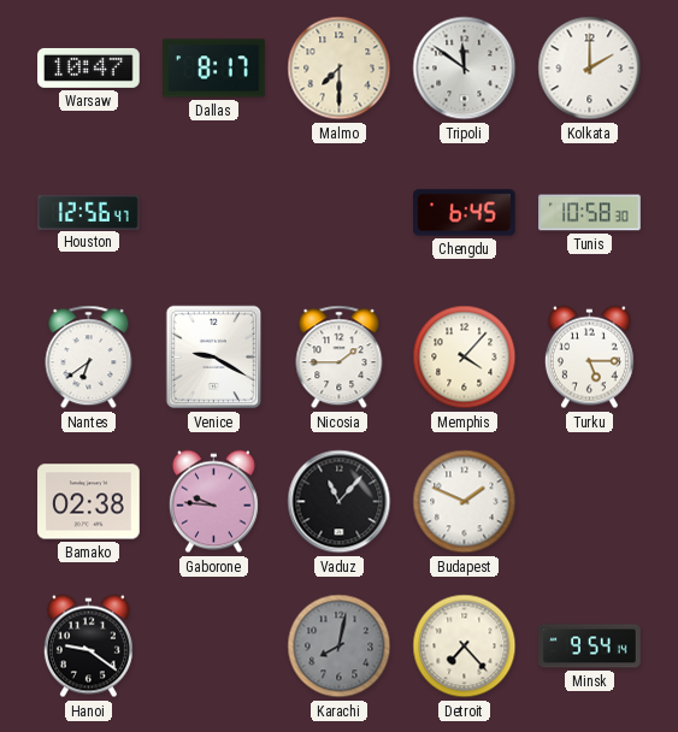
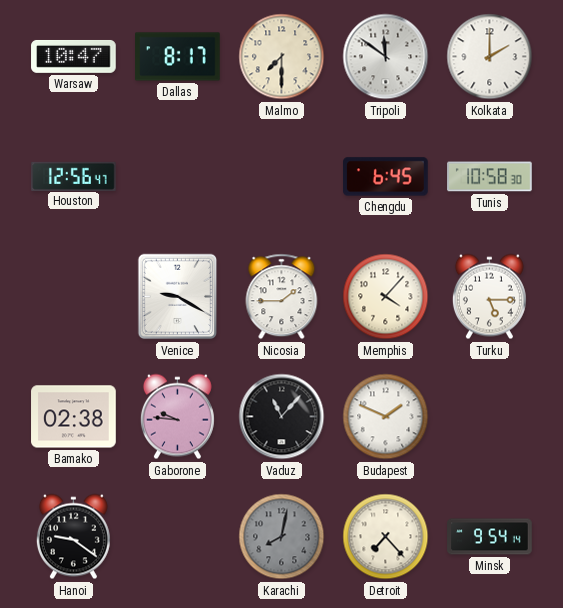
Nantes: 6:39 -> none
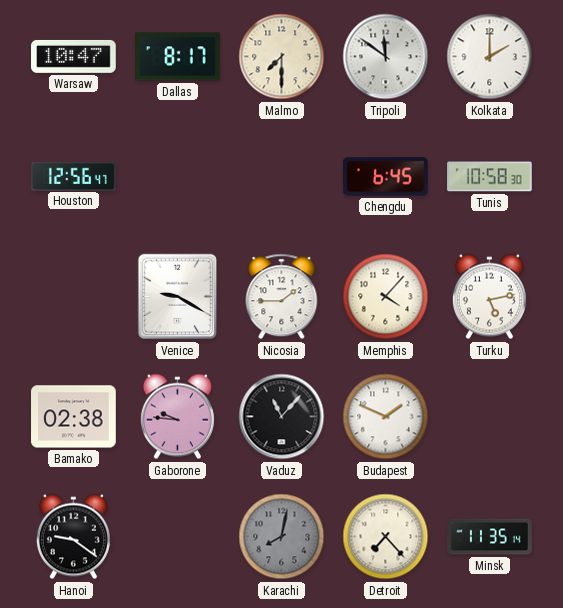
Turku: 5:15 -> 5:13
Minsk: 9:54 -> 11:35
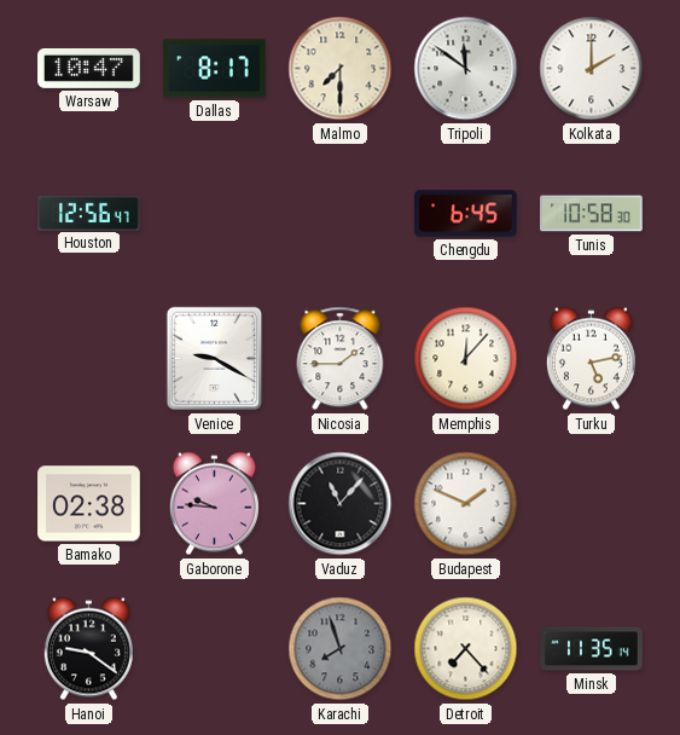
Memphis: 4:07 -> 12:07
Karachi: 8:02 -> 7:57
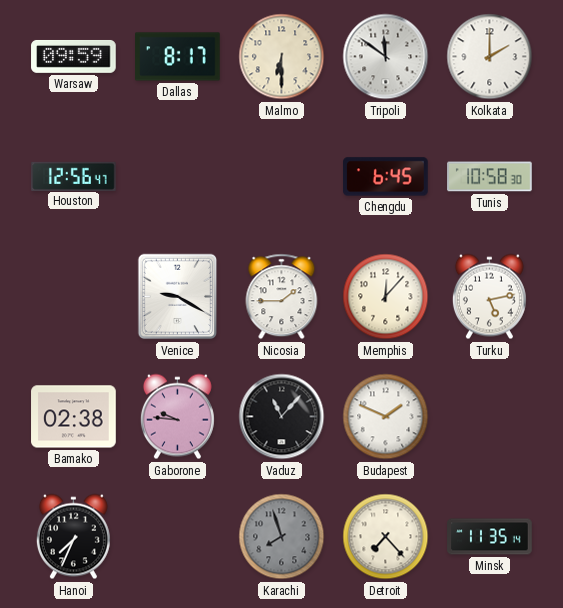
Warsaw: 10:47 -> 09:59
Malmo: 7:30 -> 6:30
Hanoi: 9:21 -> 7:34
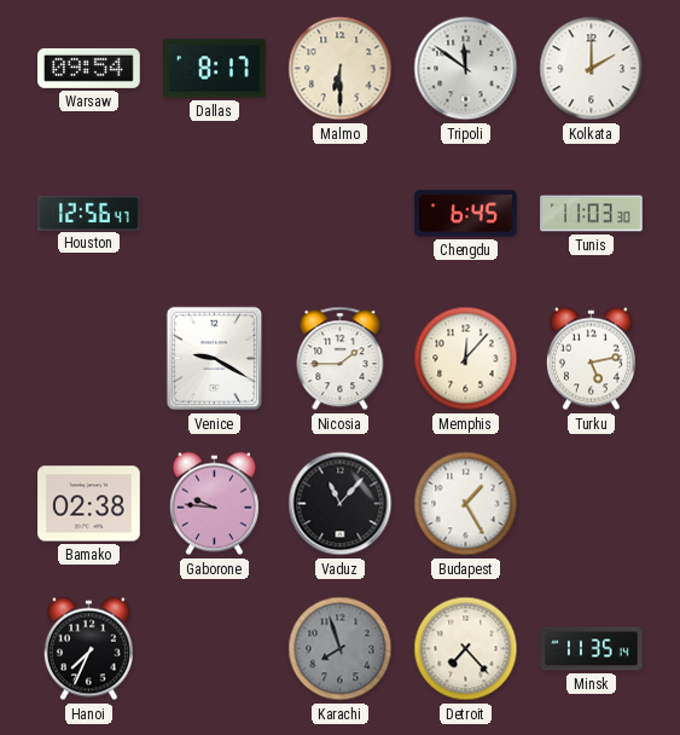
Warsaw: 09:59 -> 09:54
Tunis: 10:58 -> 11:03
Budapest: 1:49 -> 1:25
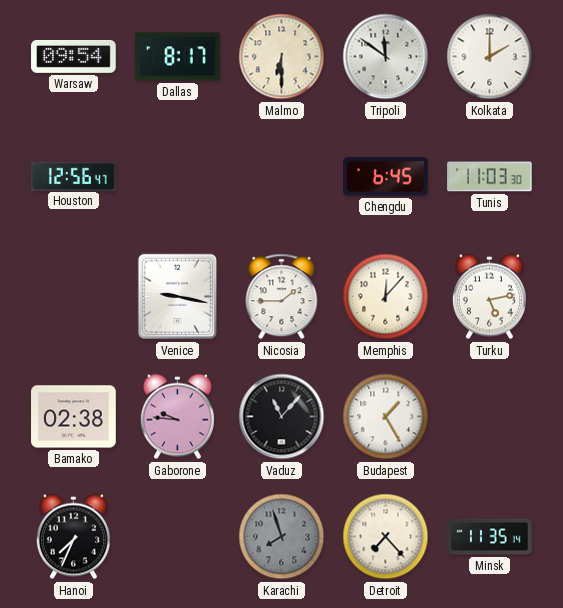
Venice: 9:20 -> 9:17
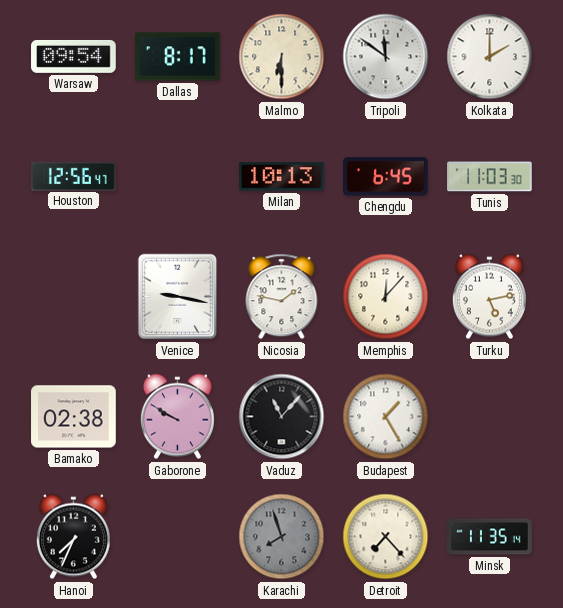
Milan: none -> 10:13
Nicosia: 1:45 -> 1:47
Gaborone: 9:46 -> 9:50
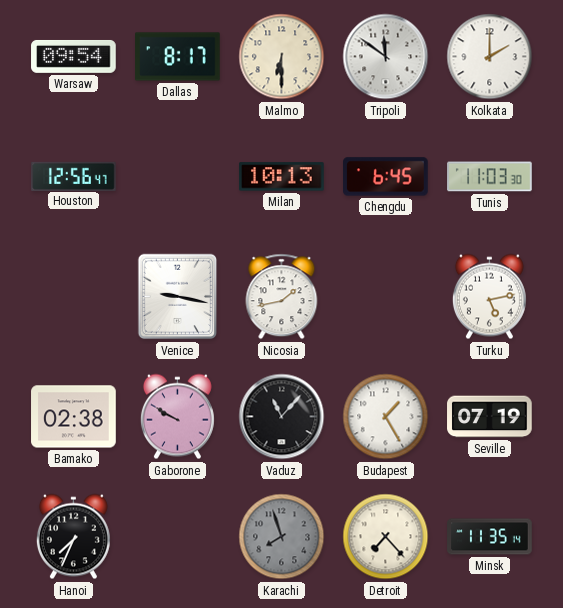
Nicosia: 1:47 -> 1:43
Memphis: 12:07 -> none
Seville: none -> 07:19
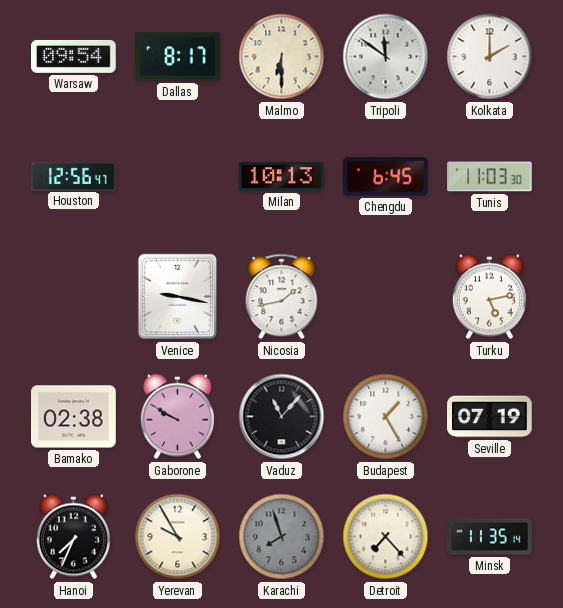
Yerevan: none -> 9:55
